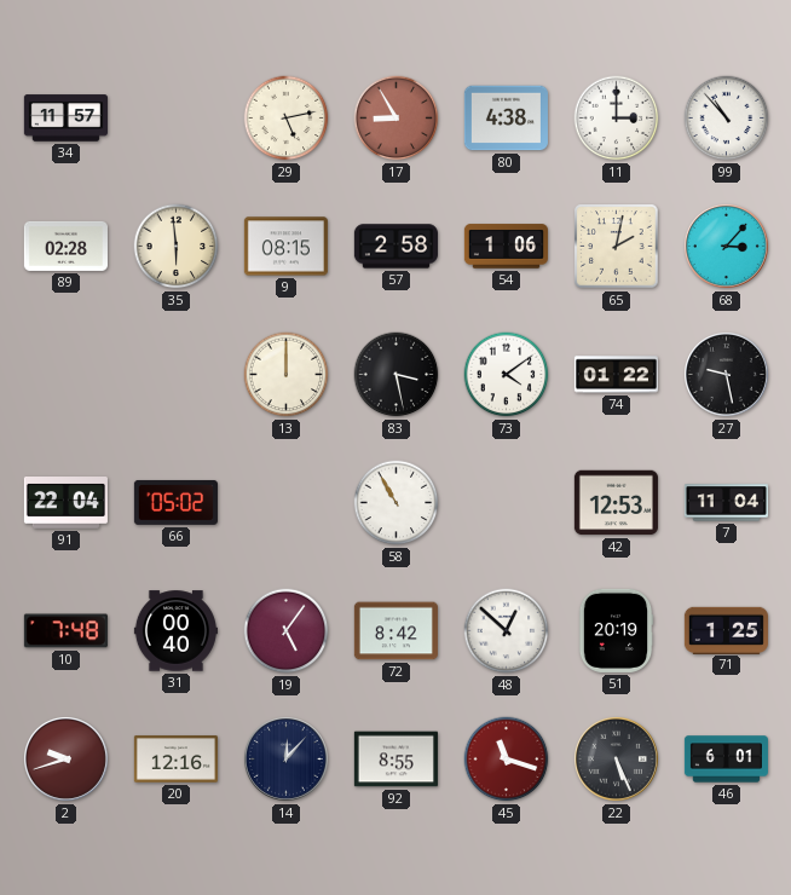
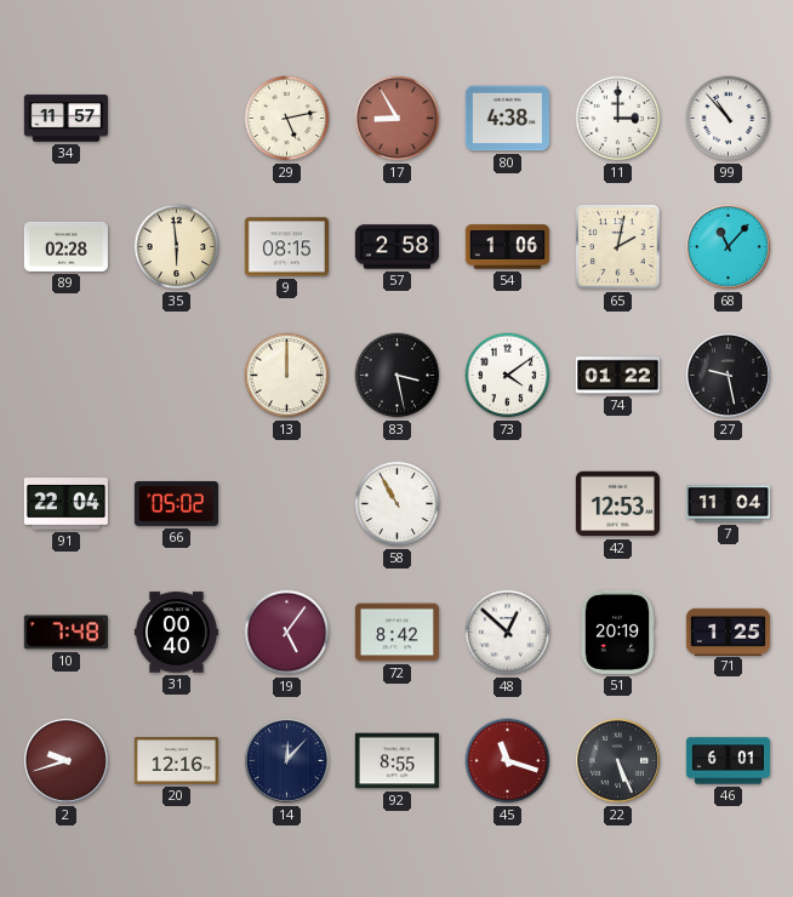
68: 3:07 -> 11:07
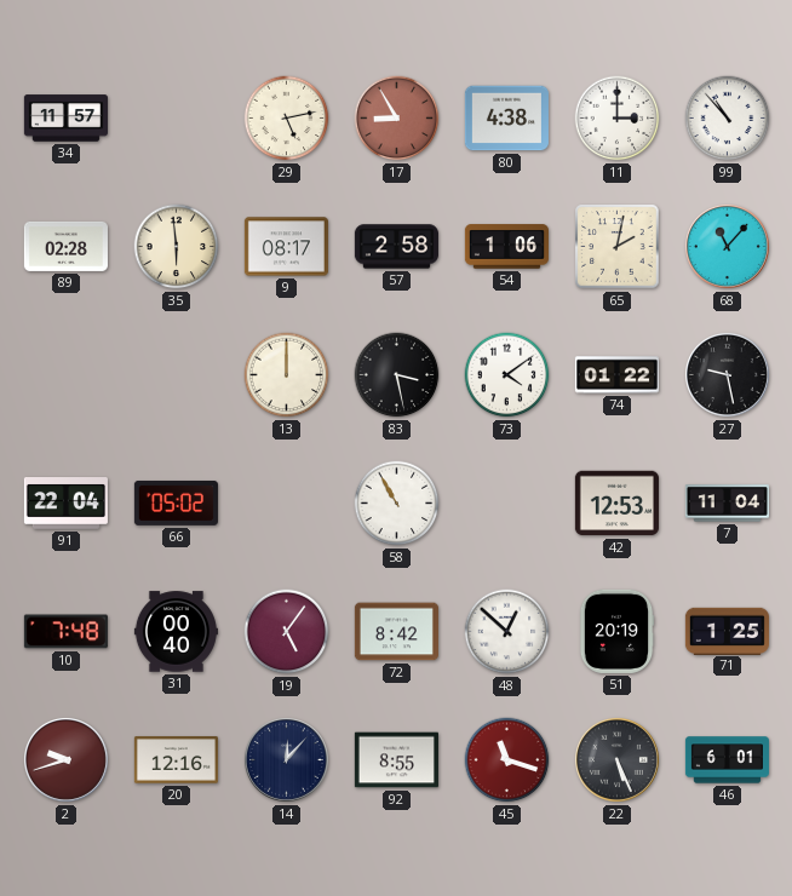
9: 08:15 -> 08:17
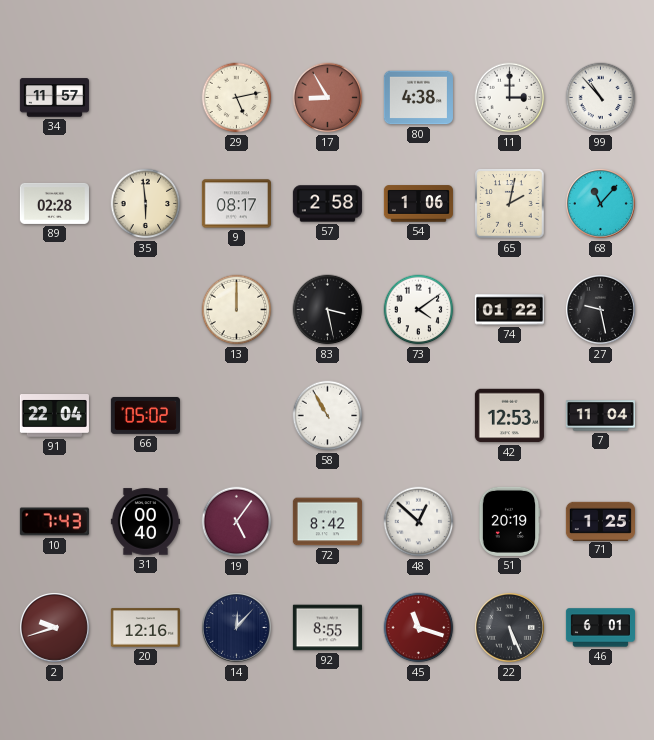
10: 7:48 -> 7:43
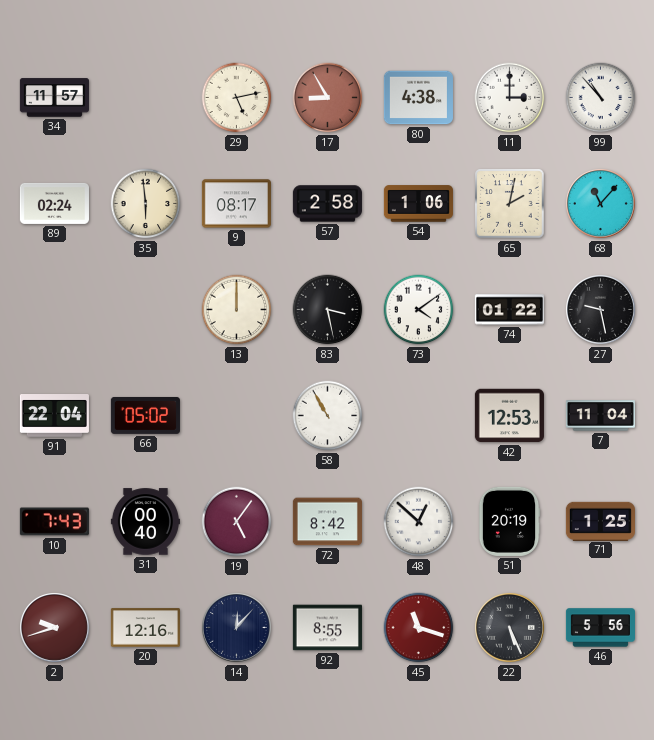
89: 02:28 -> 02:24
46: 6:01 -> 5:56
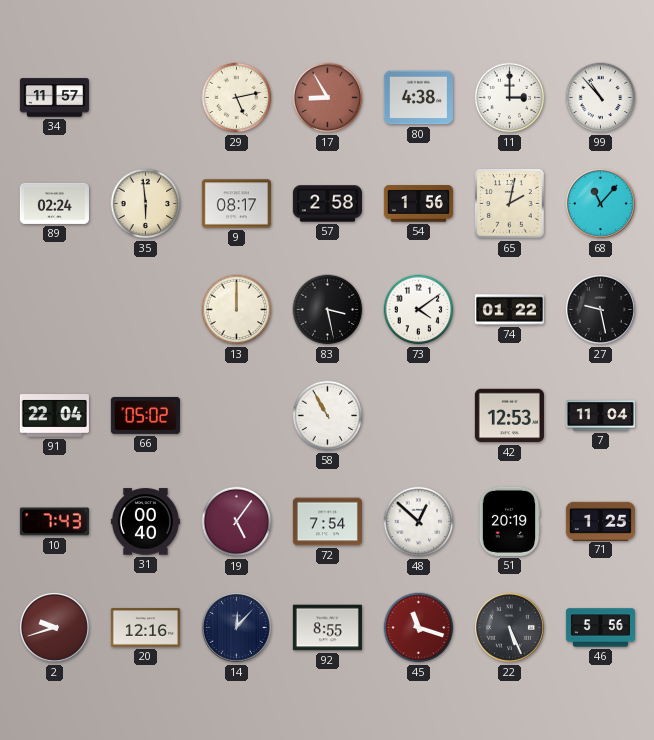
54: 1:06 -> 1:56
72: 8:42 -> 7:54
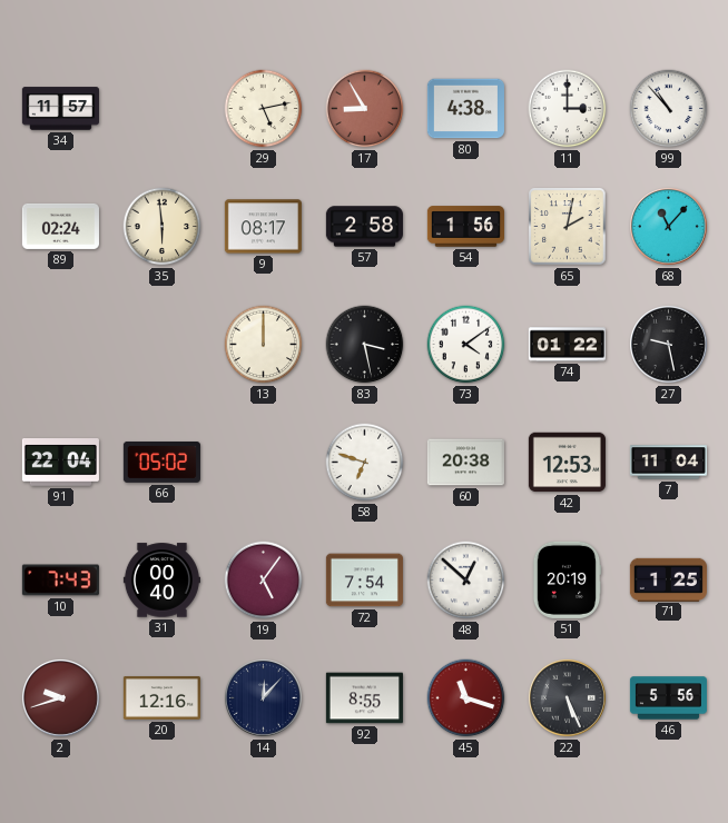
58: 10:55 -> 6:48
60: none -> 20:38
